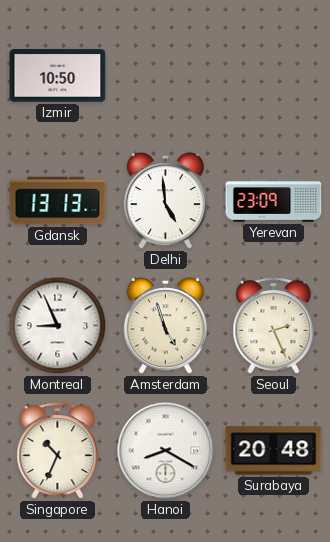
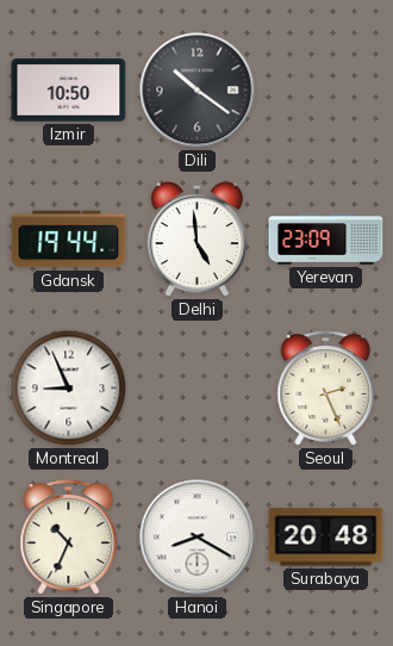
Dili: none -> 10:21
Gdansk: 13:13 -> 19:44
Amsterdam: 4:57 -> none
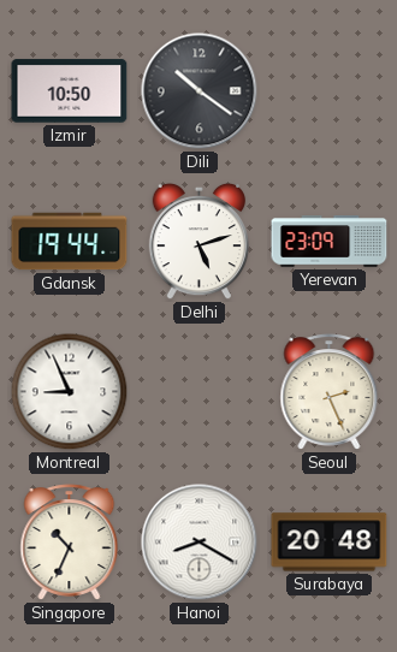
Delhi: 4:59 -> 5:12
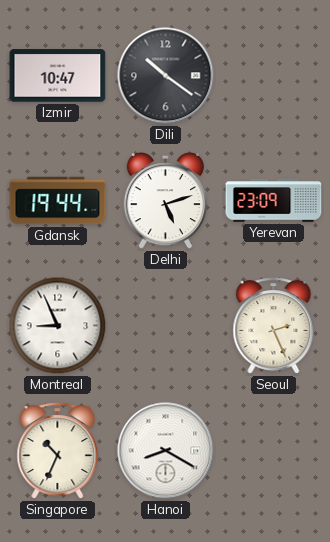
Izmir: 10:50 -> 10:47
Surabaya: 20:48 -> none
